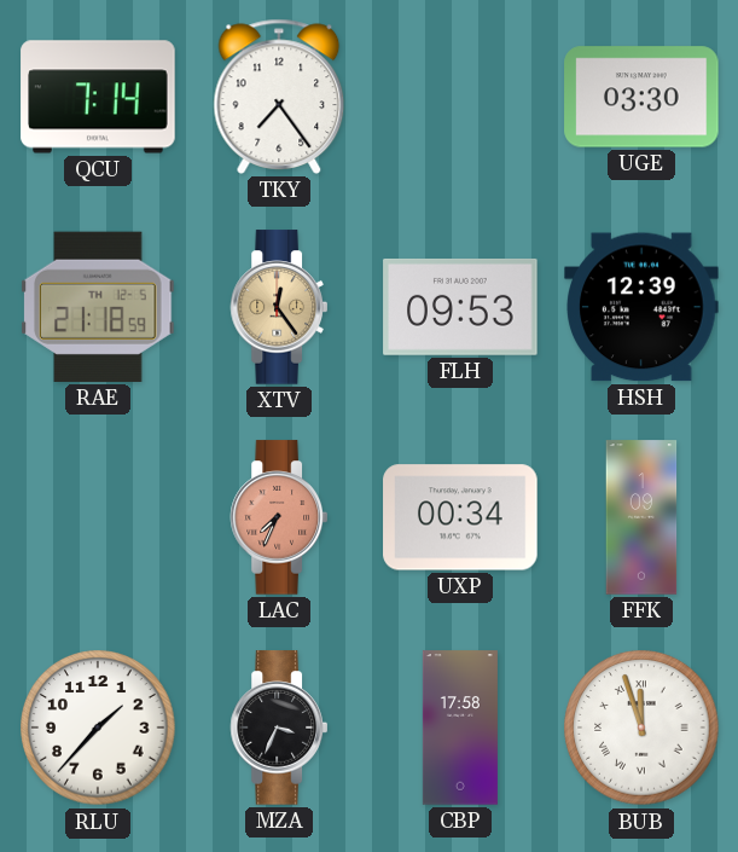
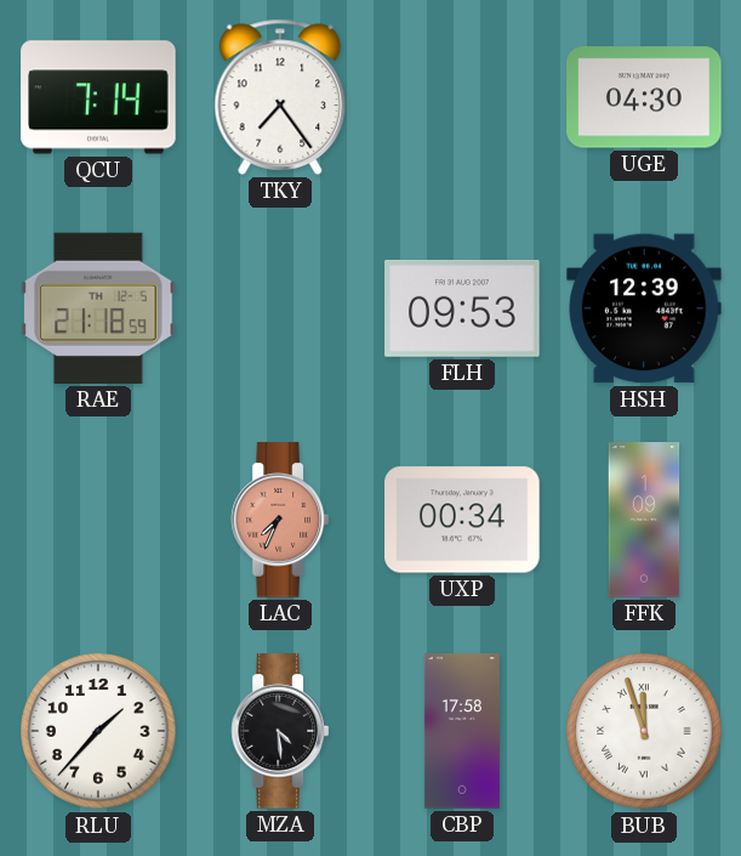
UGE: 03:30 -> 04:30
XTV: 12:24 -> none
MZA: 3:34 -> 4:29
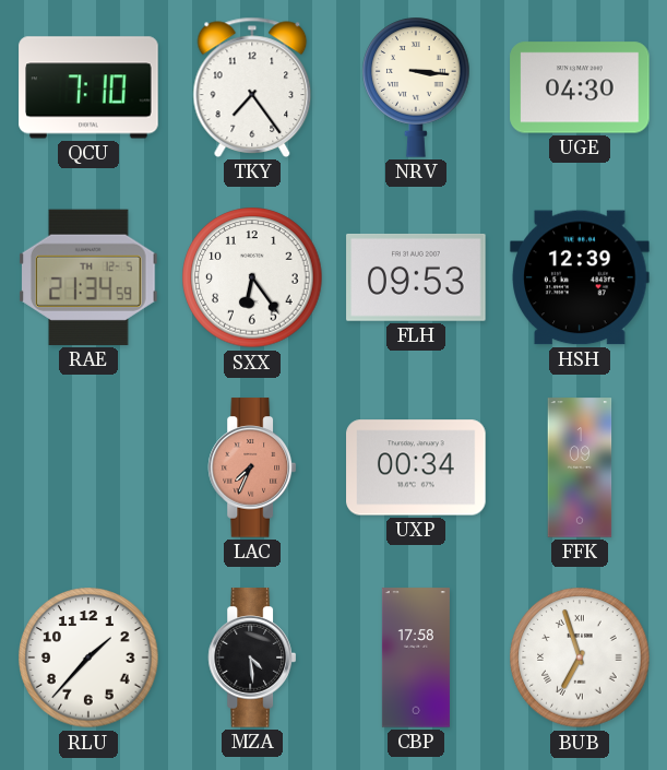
QCU: 7:14 -> 7:10
NRV: none -> 3:16
RAE: 21:18 -> 21:34
SXX: none -> 6:24
BUB: 11:57 -> 6:57
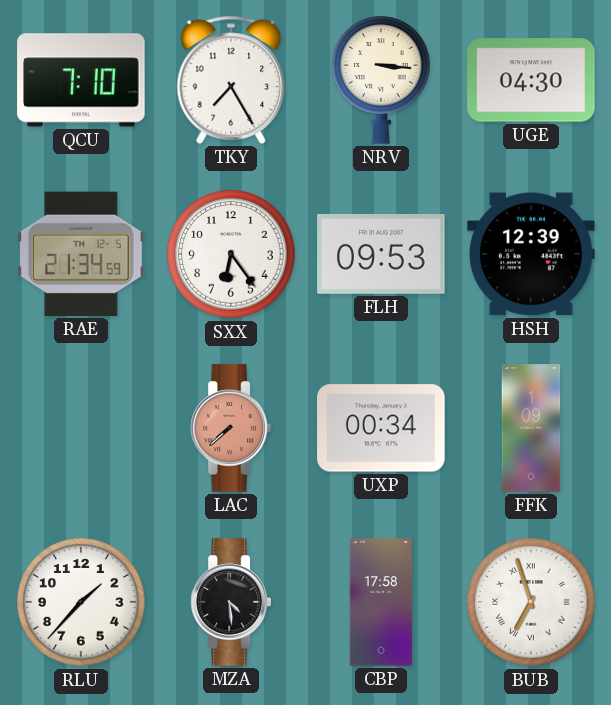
TKY: 7:24 -> 7:25
LAC: 7:34 -> 7:38
